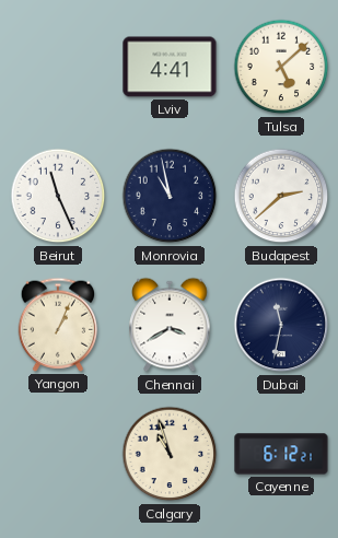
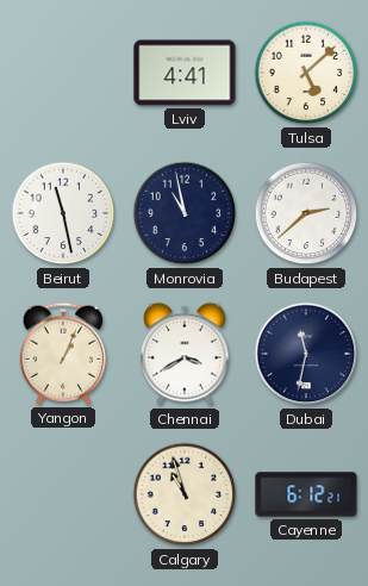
Beirut: 11:26 -> 11:28
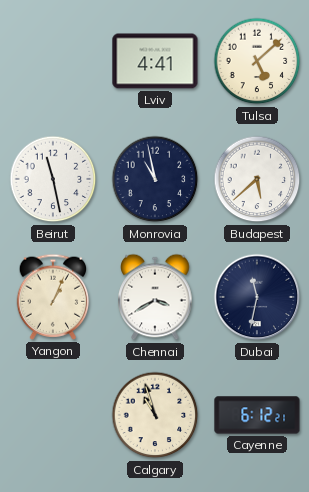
Budapest: 2:38 -> 5:38
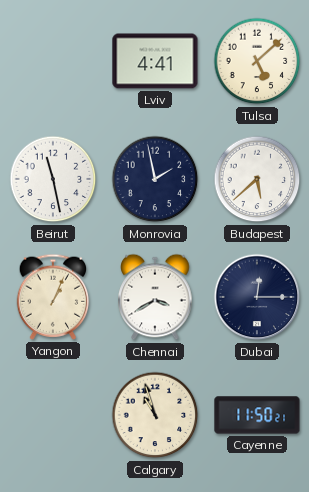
Monrovia: 10:58 -> 1:58
Dubai: 11:32 -> 12:15
Cayenne: 6:12 -> 11:50
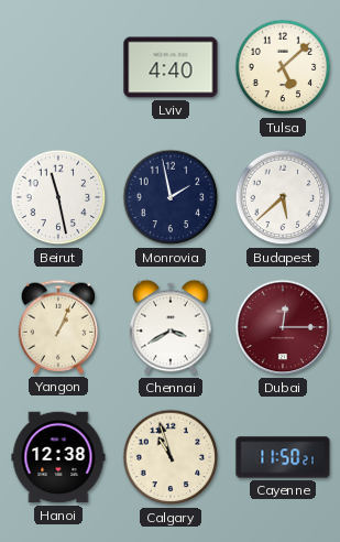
Lviv: 4:41 -> 4:40
Dubai dial: navy -> burgundy
Hanoi: none -> 12:38
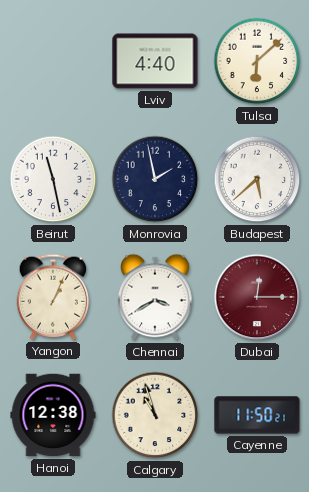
Tulsa: 5:08 -> 6:08
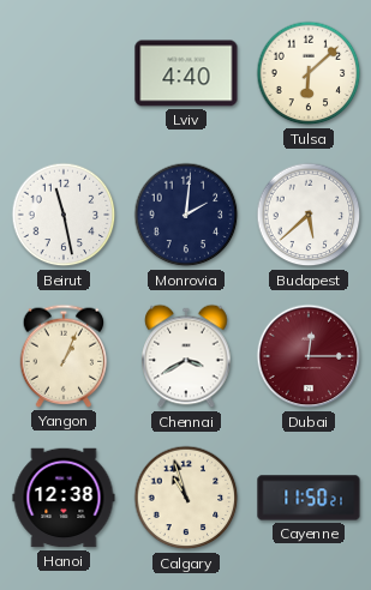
Monrovia: 1:58 -> 2:01
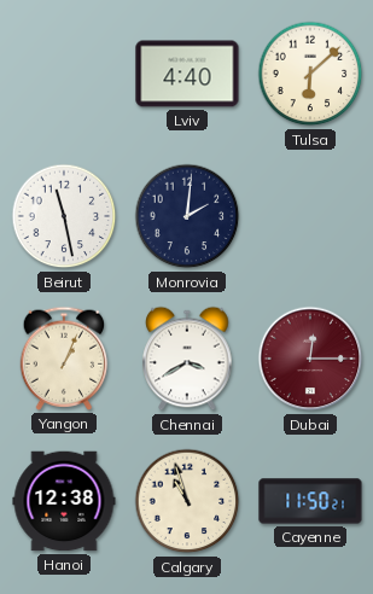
Budapest: 5:38 -> none
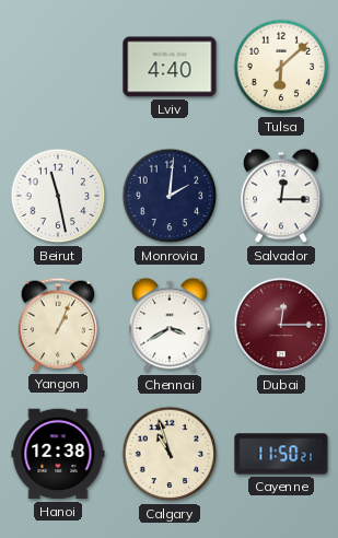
Salvador: none -> 12:15
